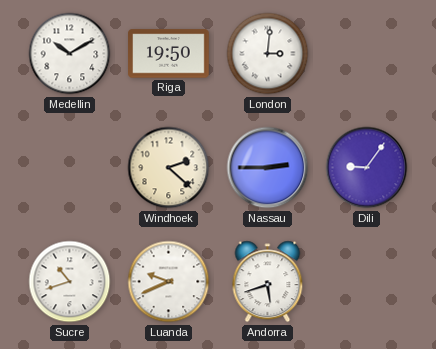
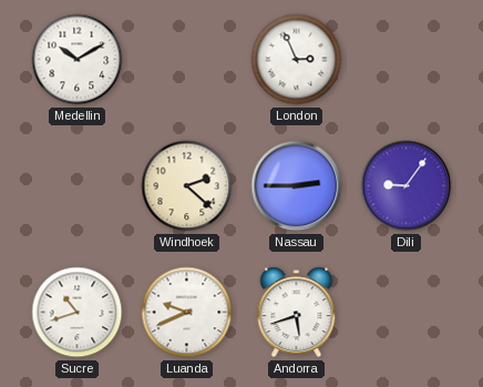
Riga: 19:50 -> none
London: 3:01 -> 2:56
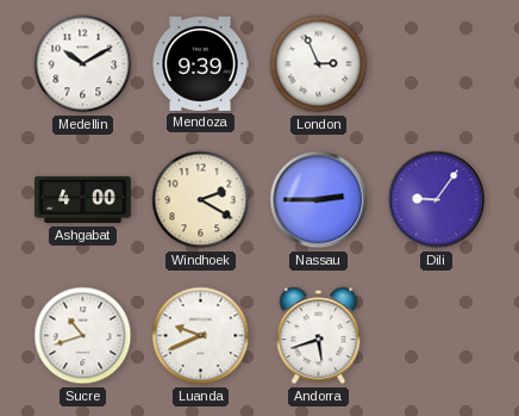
Mendoza: none -> 9:39
Ashgabat: none -> 4:00
Windhoek: 2:22 -> 2:20
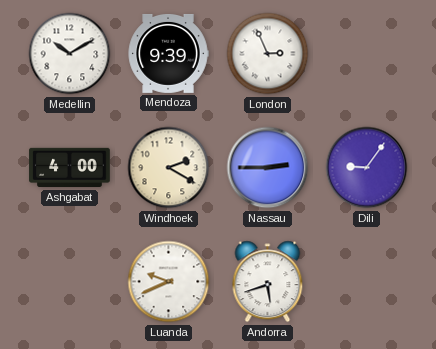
Sucre: 10:42 -> none
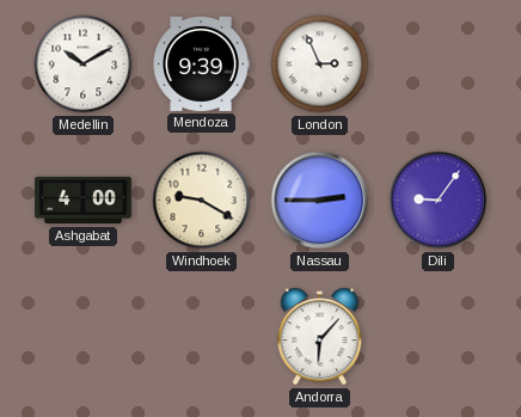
Windhoek: 2:20 -> 9:20
Luanda: 9:41 -> none
Andorra: 5:42 -> 6:07
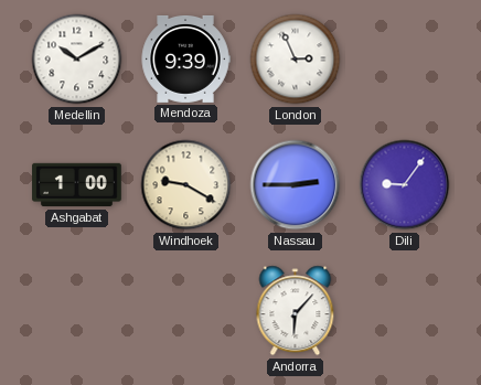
Ashgabat: 4:00 -> 1:00
